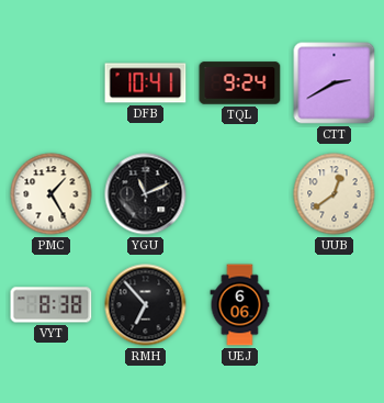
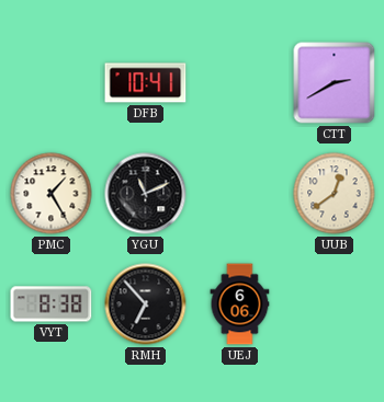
TQL: 9:24 -> none
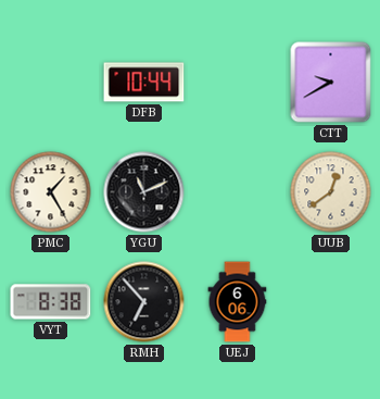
DFB: 10:41 -> 10:44
CTT: 2:40 -> 9:40
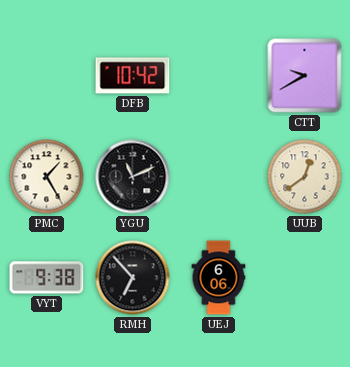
DFB: 10:44 -> 10:42
VYT: 8:38 -> 9:38
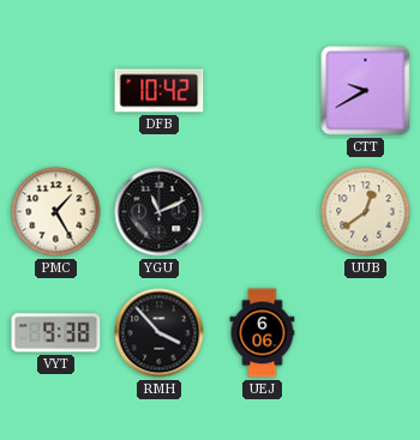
RMH: 6:53 -> 3:53
